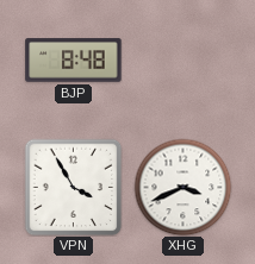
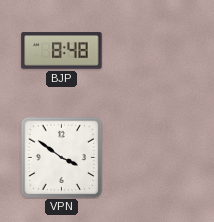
VPN: 3:55 -> 3:51
XHG: 3:41 -> none
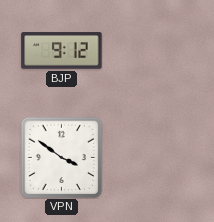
BJP: 8:48 -> 9:12
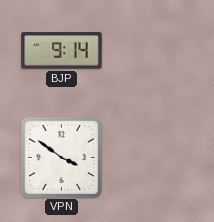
BJP: 9:12 -> 9:14
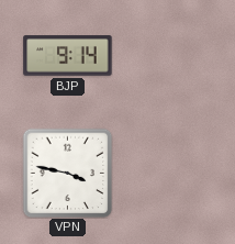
VPN: 3:51 -> 3:47
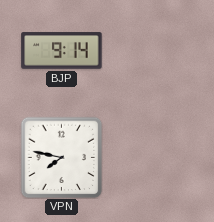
VPN: 3:47 -> 7:47
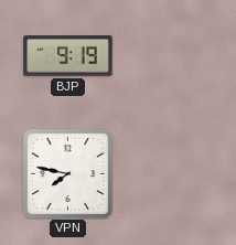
BJP: 9:14 -> 9:19
